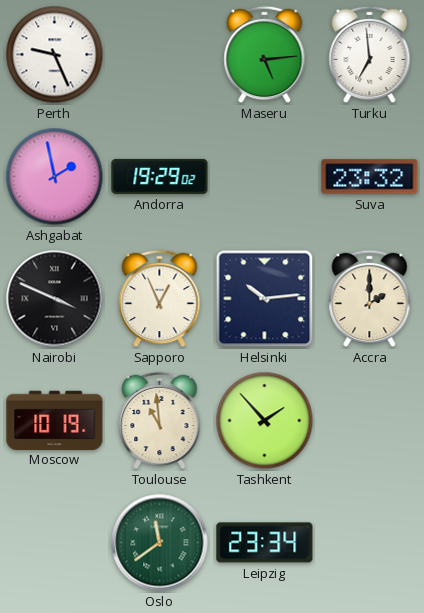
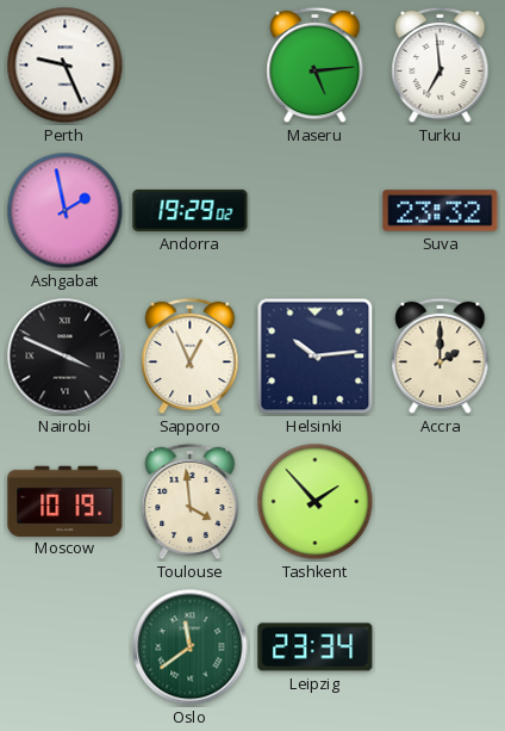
Toulouse: 10:59 -> 3:59
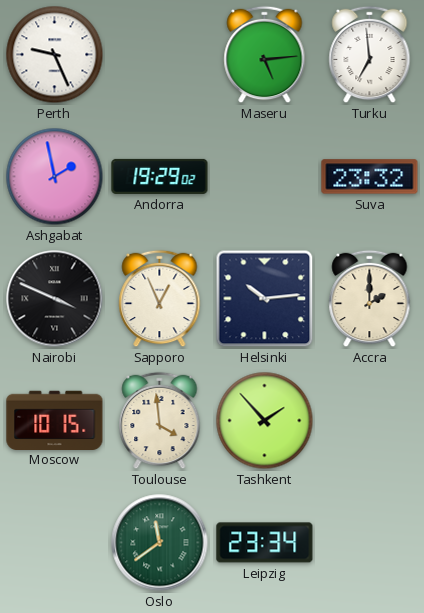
Moscow: 10:19 -> 10:15
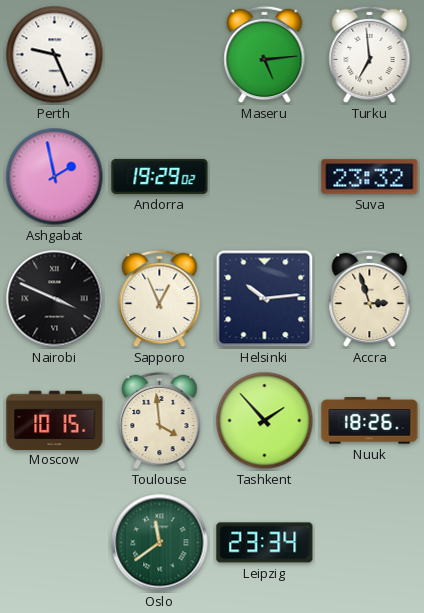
Accra: 2:00 -> 2:57
Nuuk: none -> 18:26
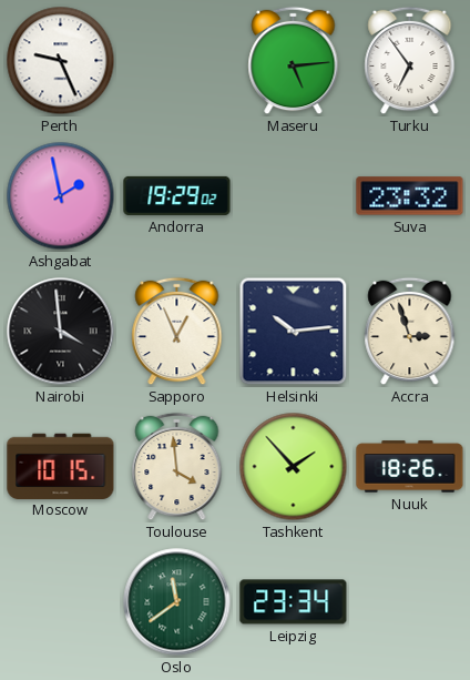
Turku: 6:59 -> 6:54
Nairobi: 3:49 -> 3:59
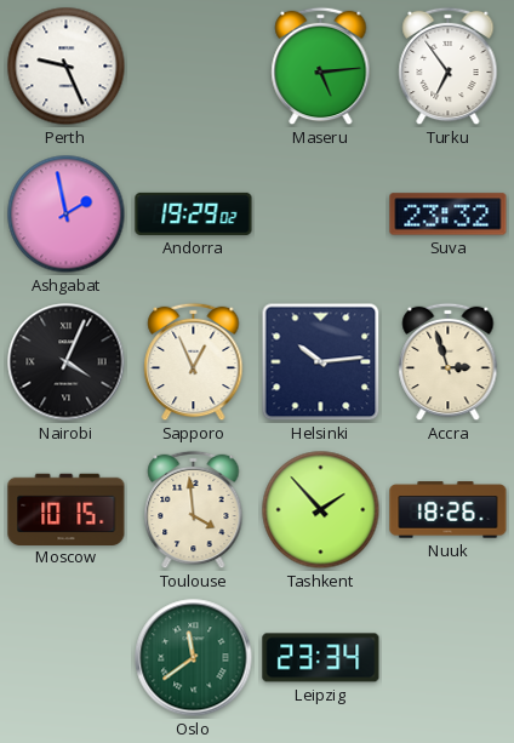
Nairobi: 3:59 -> 4:04
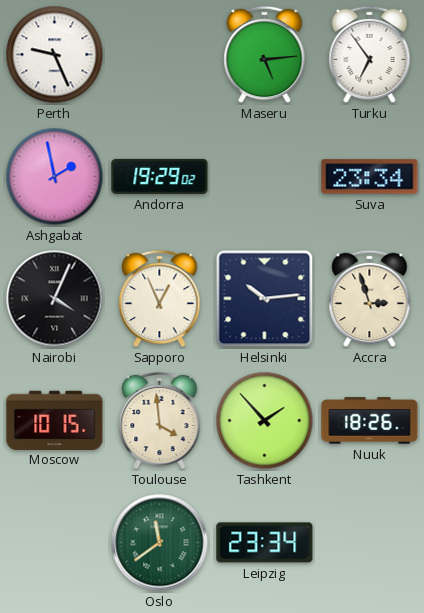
Suva: 23:32 -> 23:34
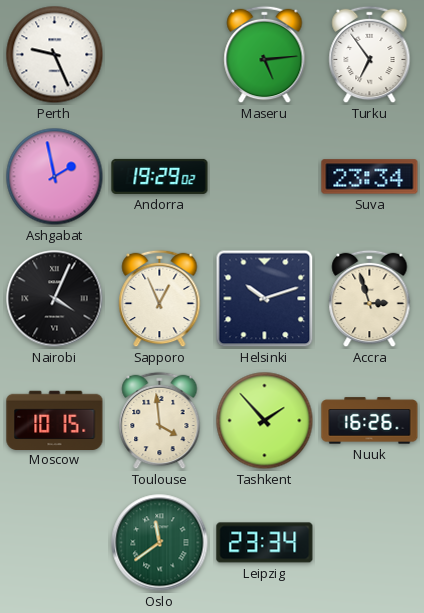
Helsinki: 10:14 -> 10:12
Nuuk: 18:26 -> 16:26
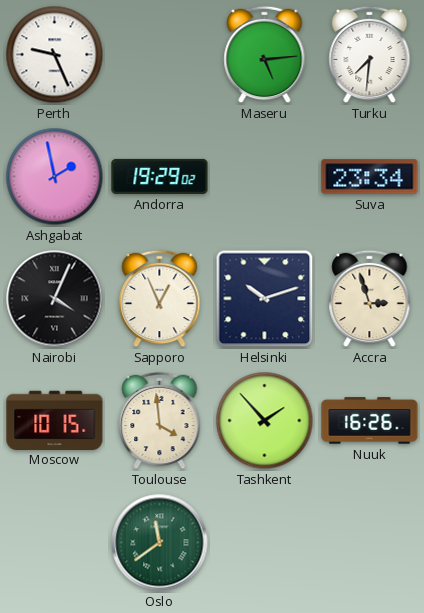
Turku: 6:54 -> 7:31
Leipzig: 23:34 -> none
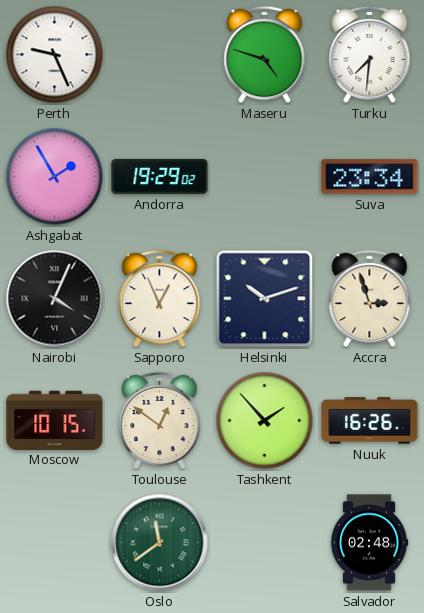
Maseru: 5:14 -> 4:48
Ashgabat: 1:58 -> 1:55
Toulouse: 3:59 -> 12:51
Salvador: none -> 02:48
